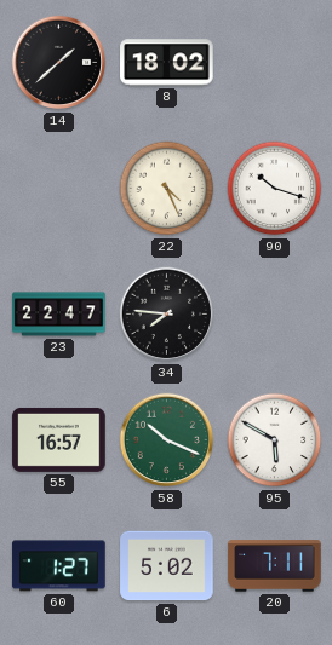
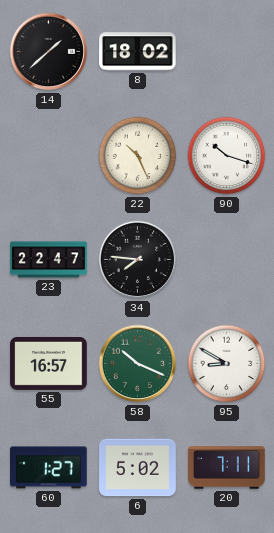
22: 4:26 -> 10:26
95: 5:50 -> 8:50
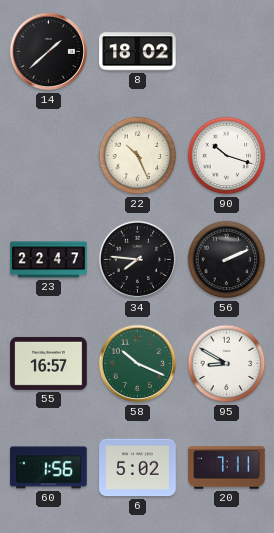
56: none -> 2:11
60: 1:27 -> 1:56
